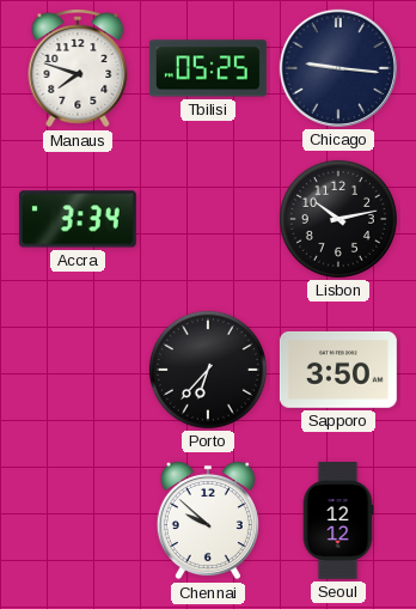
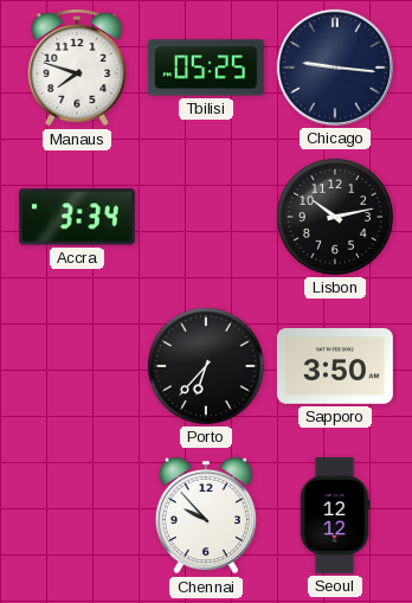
Chennai: 9:52 -> 9:53
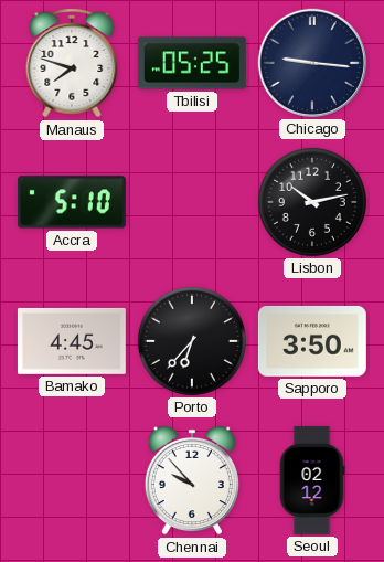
Accra: 3:34 -> 5:10
Bamako: none -> 4:45
Seoul: 12:12 -> 02:12
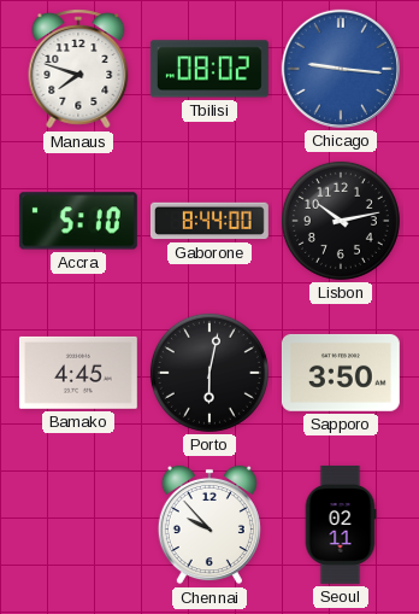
Tbilisi: 05:25 -> 08:02
Chicago dial: navy -> blue
Gaborone: none -> 8:44
Porto: 6:37 -> 6:02
Seoul: 02:12 -> 02:11
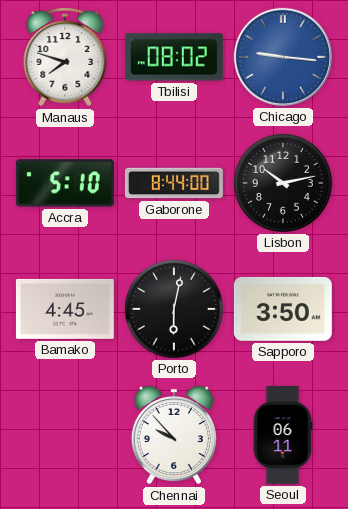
Seoul: 02:11 -> 06:11
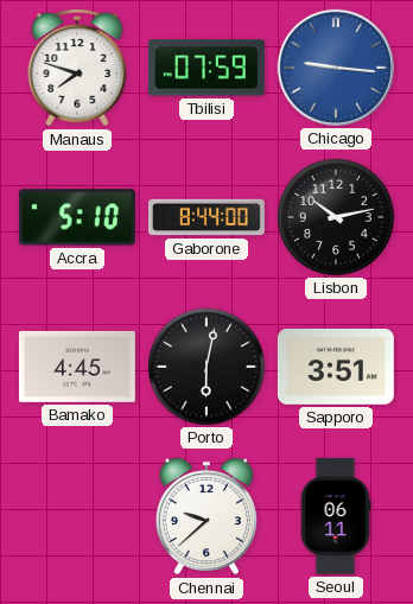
Tbilisi: 08:02 -> 07:59
Sapporo: 3:50 -> 3:51
Chennai: 9:53 -> 9:38
